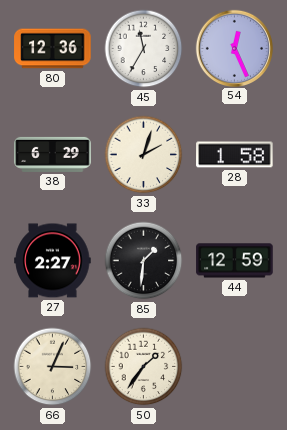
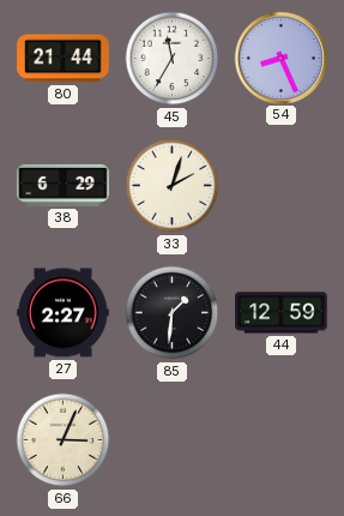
80: 12:36 -> 21:44
54: 12:26 -> 8:26
28: 1:58 -> none
50: 1:36 -> none
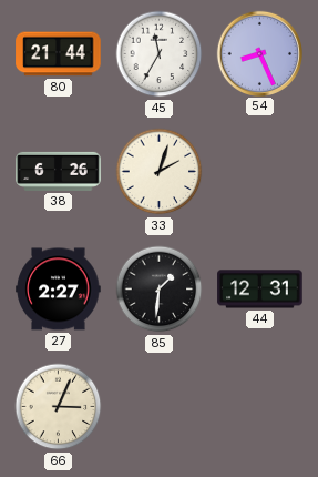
38: 6:29 -> 6:26
44: 12:59 -> 12:31
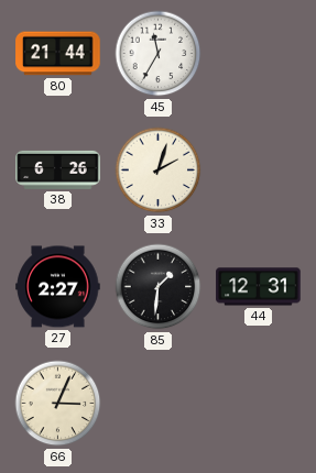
54: 8:26 -> none
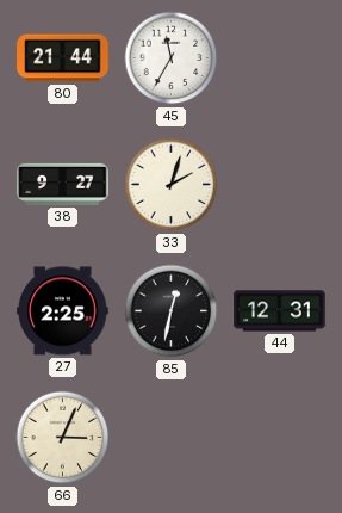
38: 6:26 -> 9:27
27: 2:27 -> 2:25
85: 1:31 -> 12:32
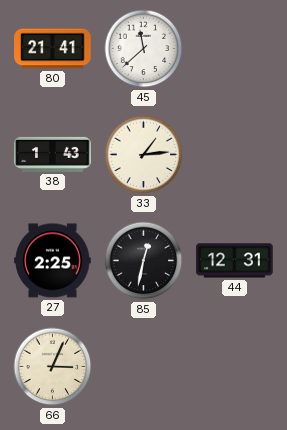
80: 21:44 -> 21:41
45: 11:35 -> 11:38
38: 9:27 -> 1:43
33: 2:03 -> 1:14
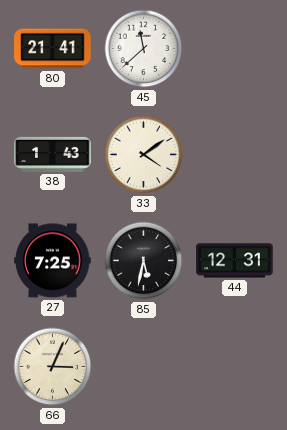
33: 1:14 -> 4:09
27: 2:25 -> 7:25
85: 12:32 -> 5:32
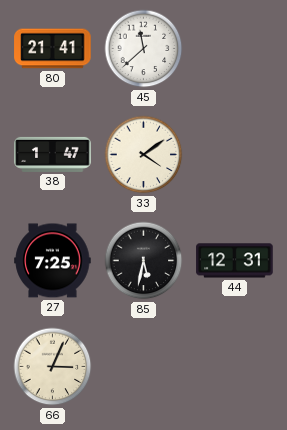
38: 1:43 -> 1:47
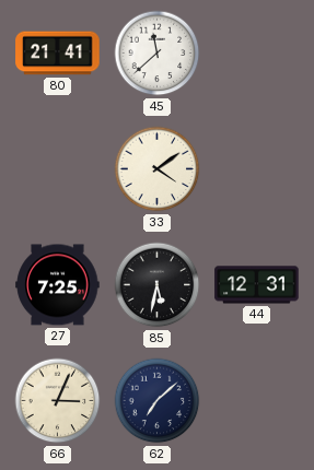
38: 1:47 -> none
62: none -> 7:08
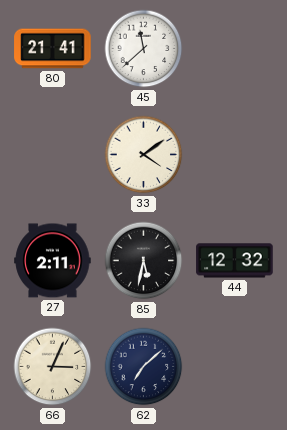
27: 7:25 -> 2:11
44: 12:31 -> 12:32
